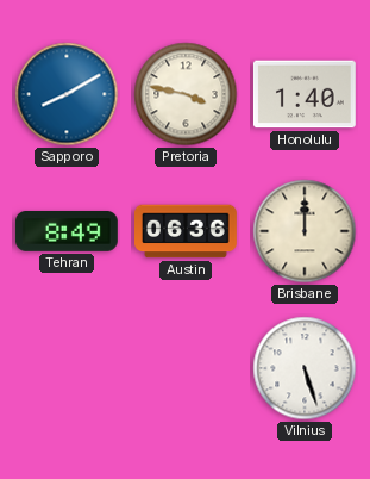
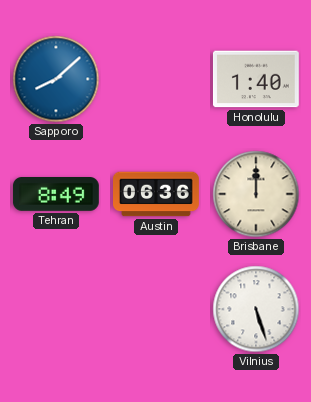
Sapporo: 8:10 -> 8:08
Pretoria: 3:47 -> none
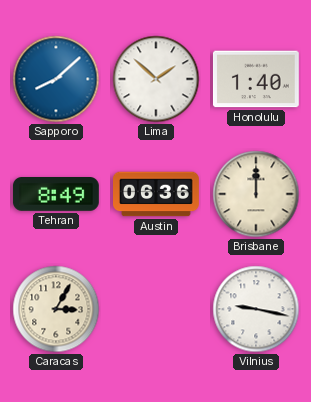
Lima: none -> 1:52
Caracas: none -> 3:05
Vilnius: 5:27 -> 9:17
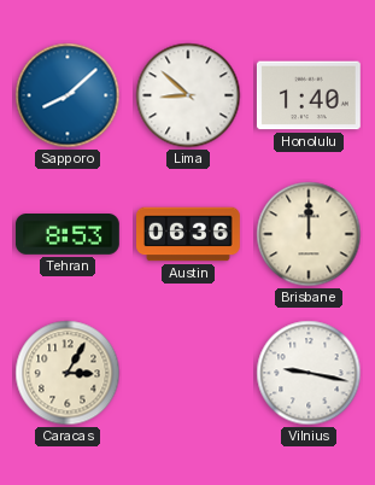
Lima: 1:52 -> 8:52
Tehran: 8:49 -> 8:53
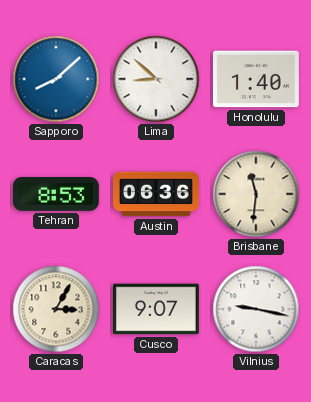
Brisbane: 12:00 -> 11:31
Cusco: none -> 9:07
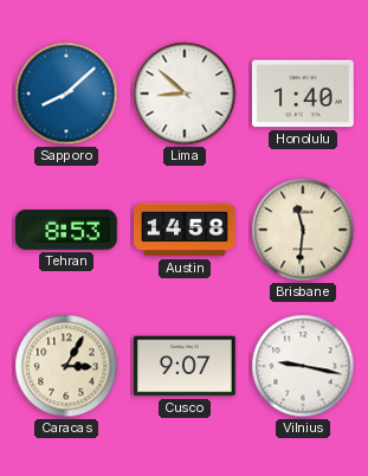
Austin: 06:36 -> 14:58
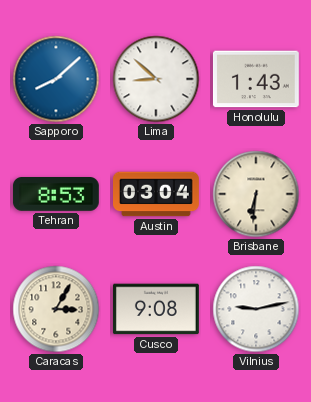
Honolulu: 1:40 -> 1:43
Austin: 14:58 -> 03:04
Brisbane: 11:31 -> 6:31
Cusco: 9:07 -> 9:08
Vilnius: 9:17 -> 9:13
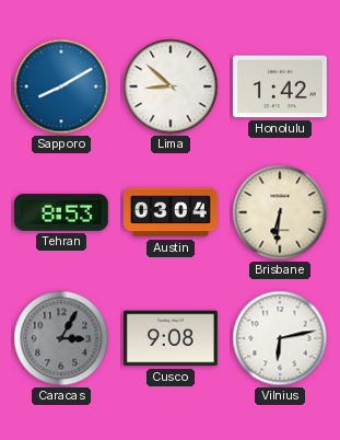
Sapporo: 8:08 -> 8:10
Honolulu: 1:43 -> 1:42
Caracas dial: cream -> grey
Vilnius: 9:13 -> 6:13
